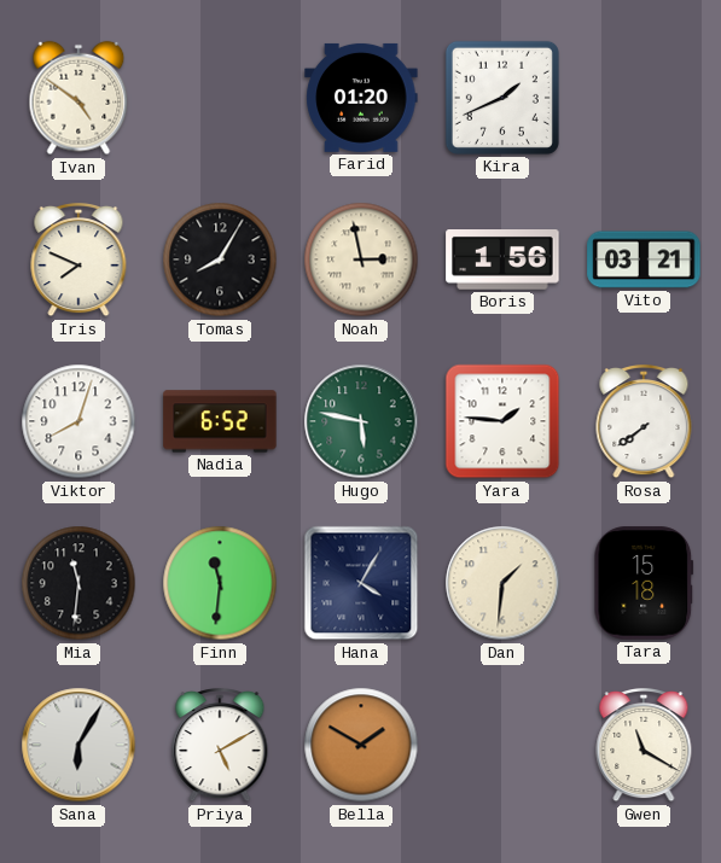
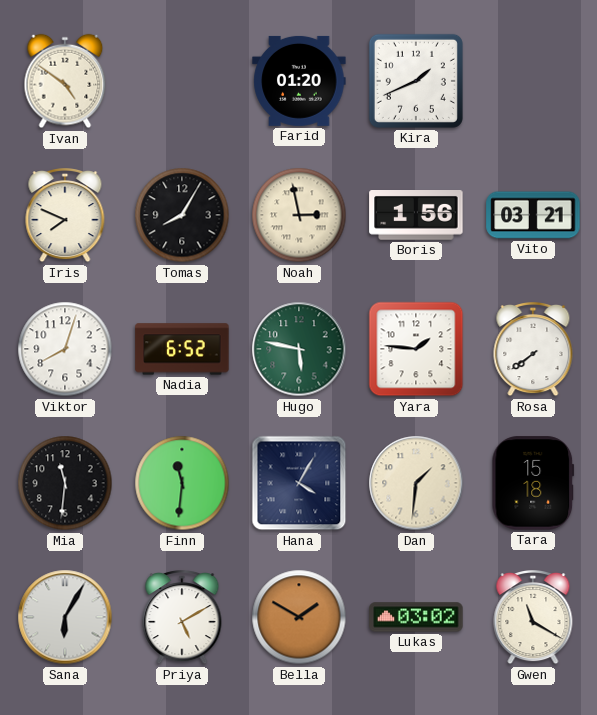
Lukas: none -> 03:02
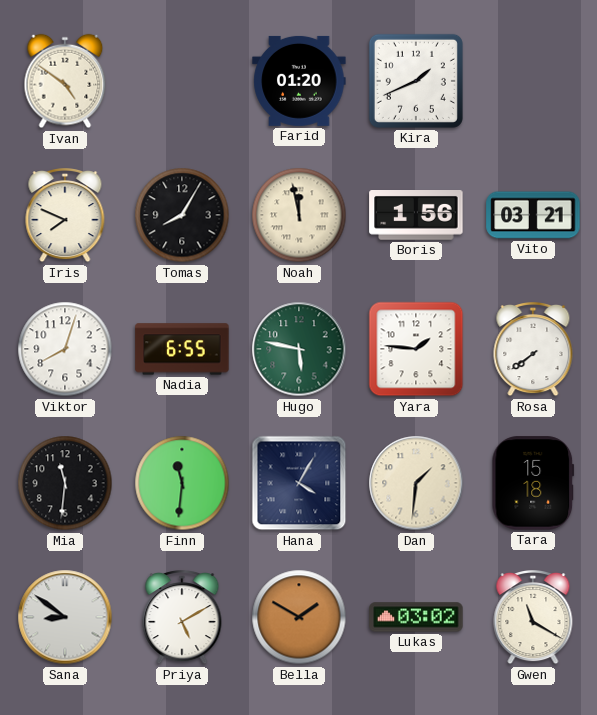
Noah: 2:58 -> 11:58
Nadia: 6:52 -> 6:55
Sana: 6:05 -> 8:51
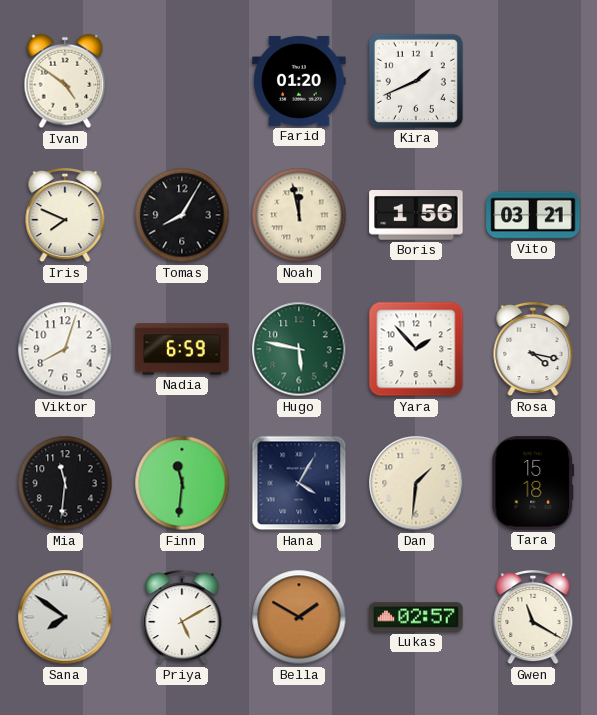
Nadia: 6:55 -> 6:59
Yara: 1:46 -> 1:53
Rosa: 7:39 -> 4:17
Sana: 8:51 -> 7:51
Lukas: 03:02 -> 02:57
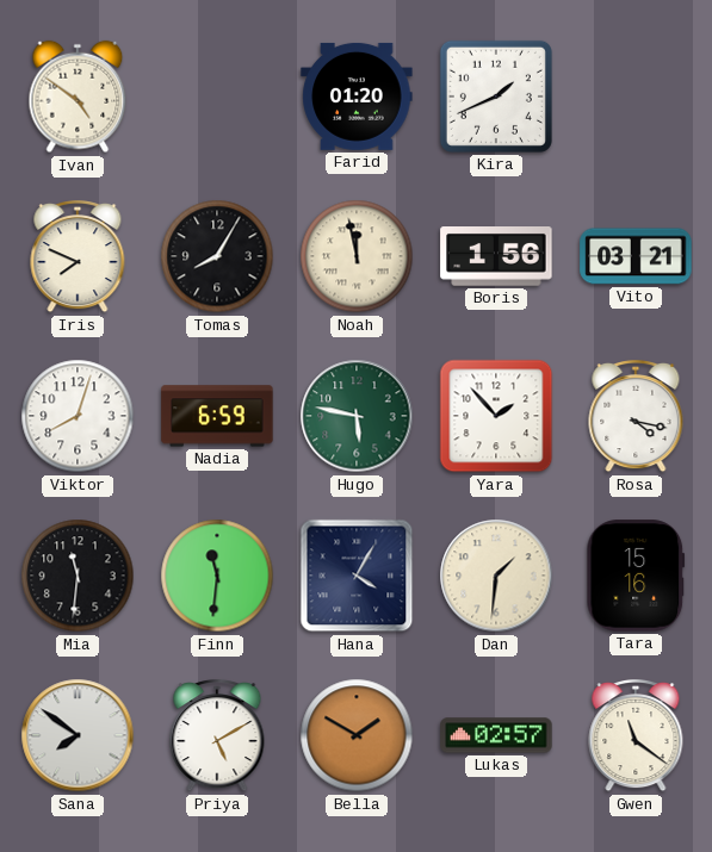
Tara: 15:18 -> 15:16
Gwen: 11:20 -> 11:21
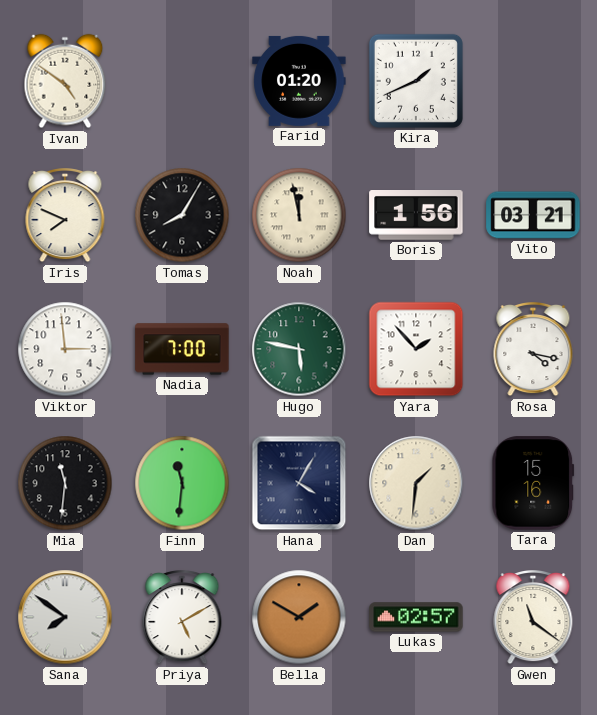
Viktor: 8:03 -> 2:59
Nadia: 6:59 -> 7:00
